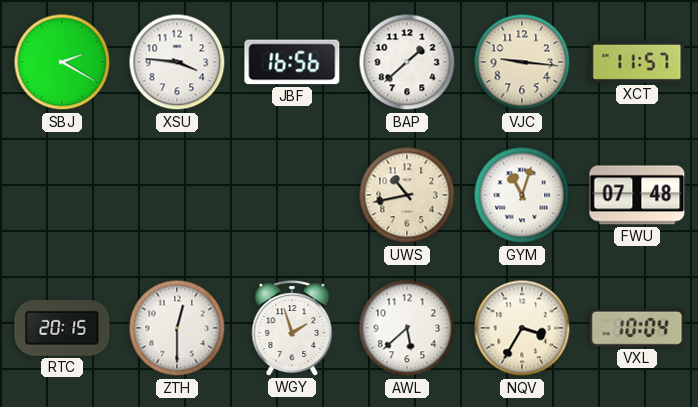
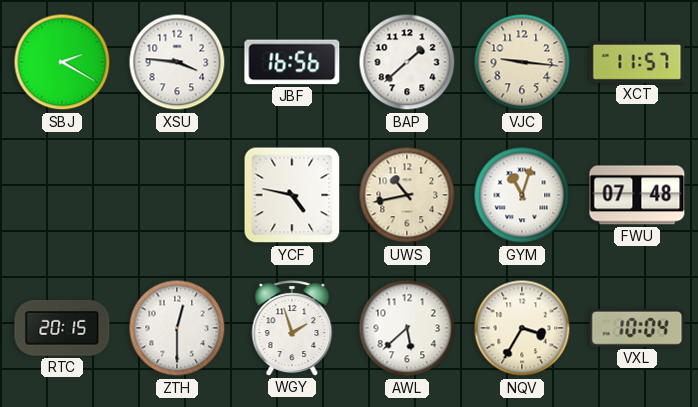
YCF: none -> 4:47
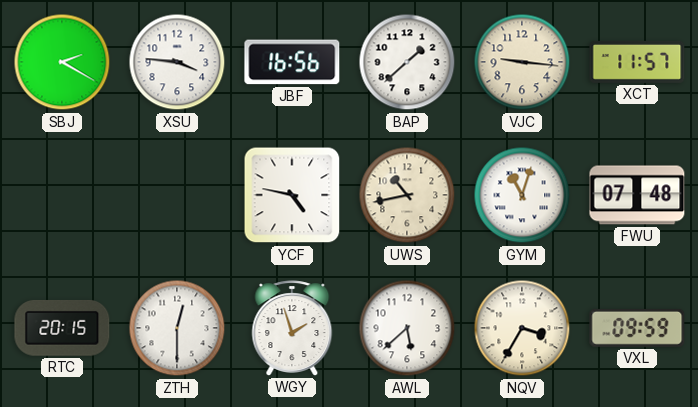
VXL: 10:04 -> 09:59
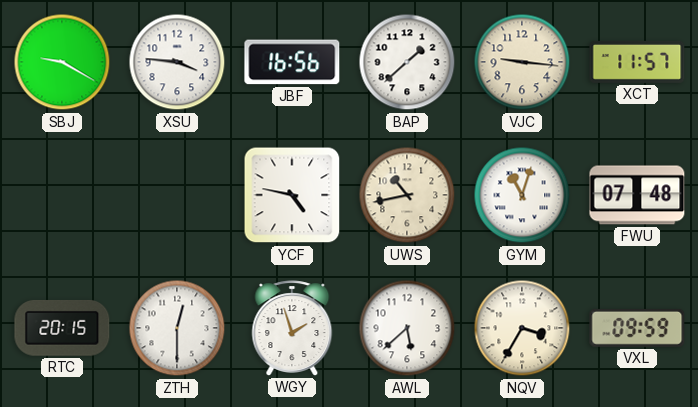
SBJ: 2:20 -> 9:20
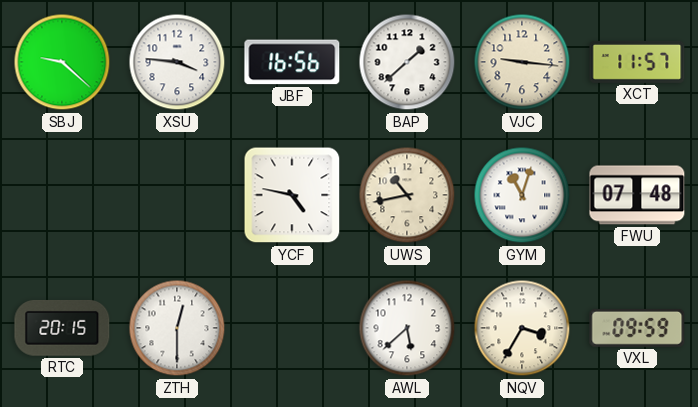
SBJ: 9:20 -> 9:22
WGY: 1:57 -> none
